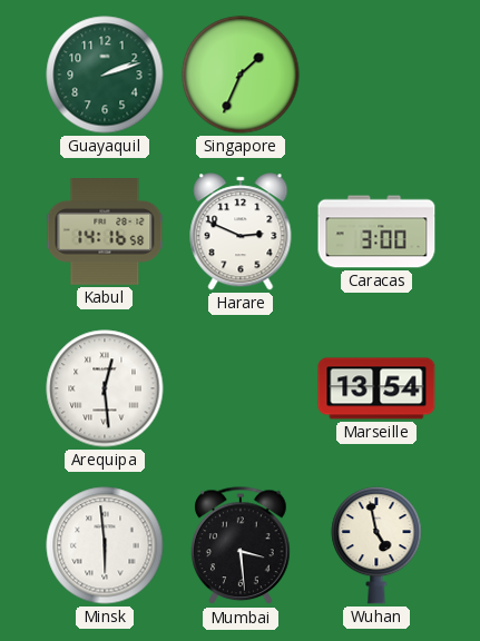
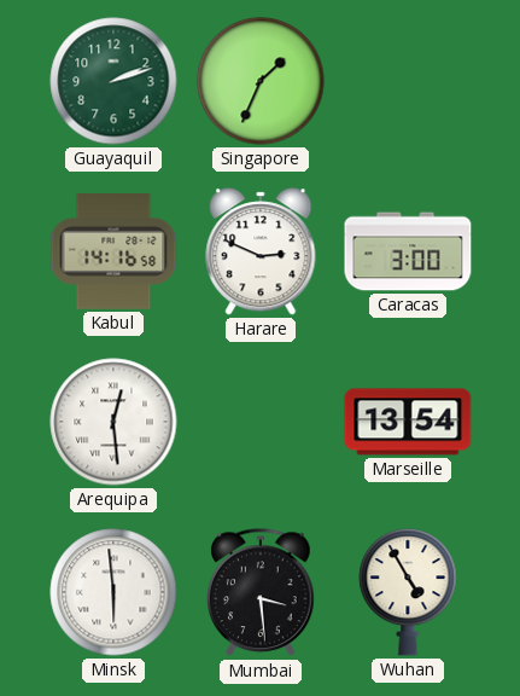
Wuhan: 4:58 -> 4:55
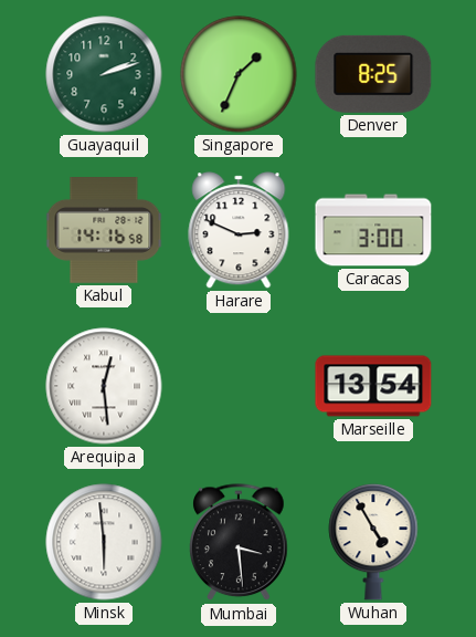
Denver: none -> 8:25
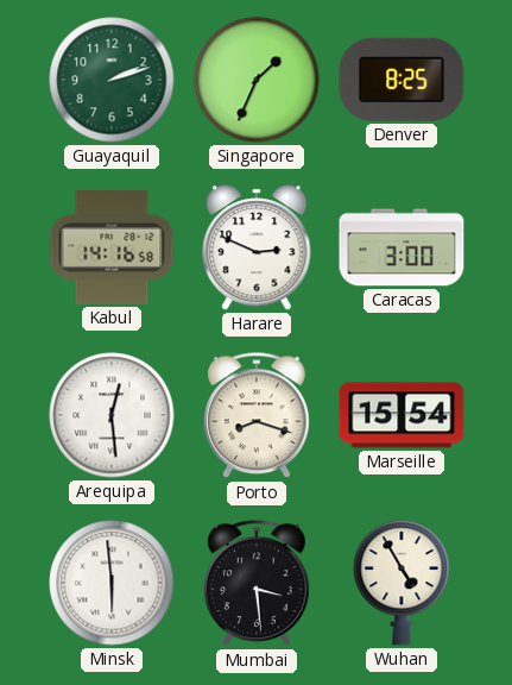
Porto: none -> 8:18
Marseille: 13:54 -> 15:54
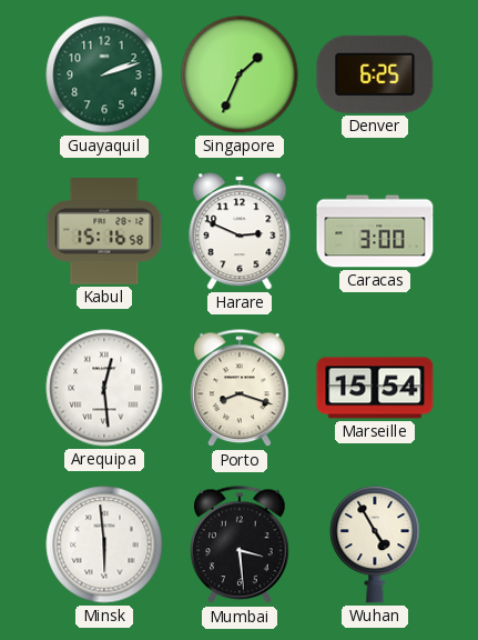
Denver: 8:25 -> 6:25
Kabul: 14:16 -> 15:16
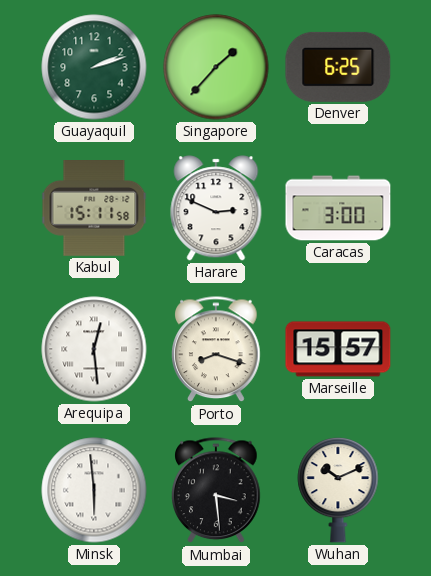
Singapore: 1:34 -> 1:37
Kabul: 15:16 -> 15:11
Marseille: 15:54 -> 15:57
Wuhan: 4:55 -> 10:11
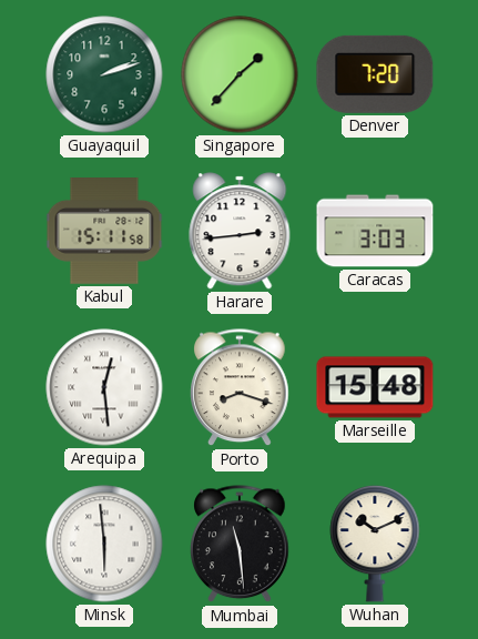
Denver: 6:25 -> 7:20
Harare: 2:49 -> 2:44
Caracas: 3:00 -> 3:03
Marseille: 15:57 -> 15:48
Mumbai: 3:29 -> 11:29
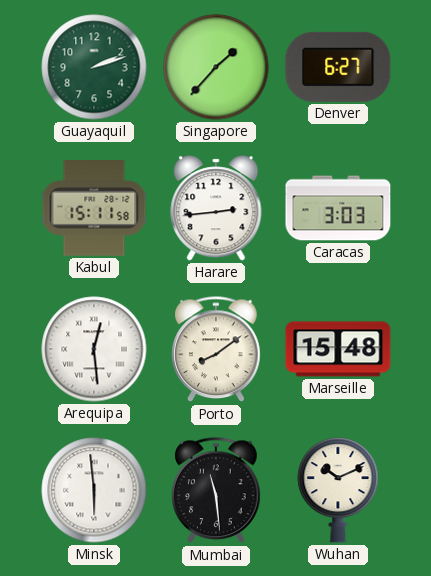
Denver: 7:20 -> 6:27
Porto: 8:18 -> 8:09
